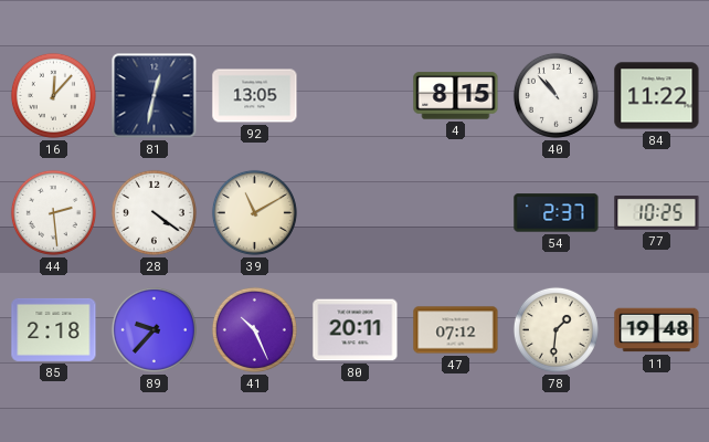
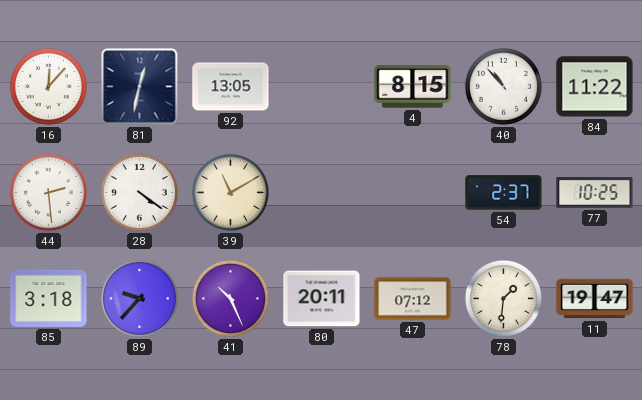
85: 2:18 -> 3:18
11: 19:48 -> 19:47
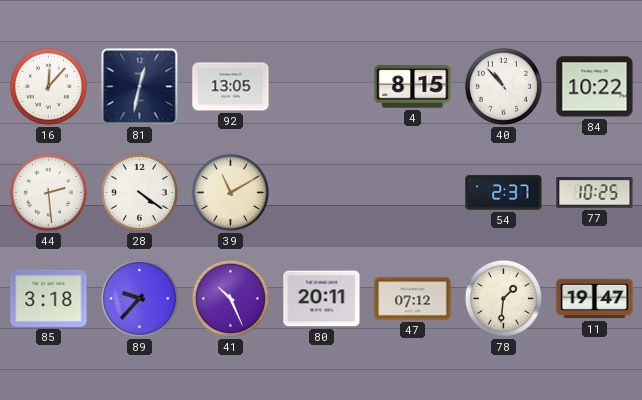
84: 11:22 -> 10:22
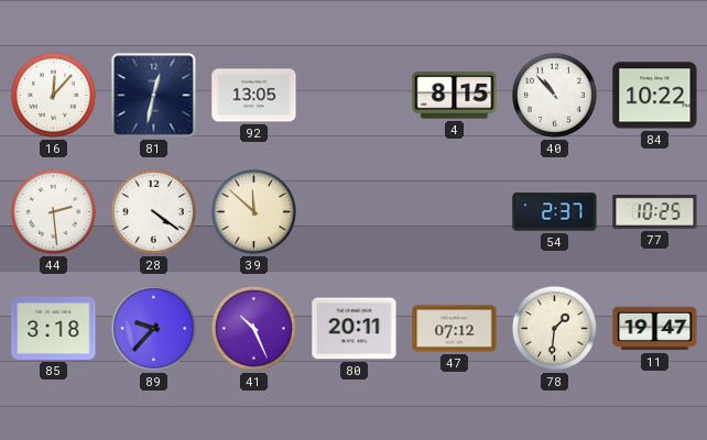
39: 11:10 -> 11:52
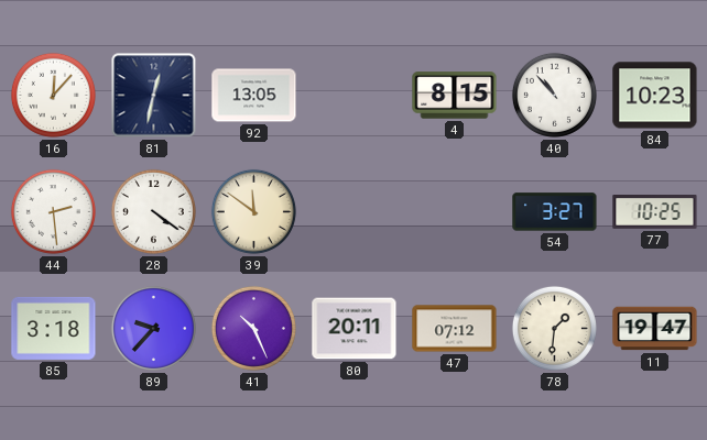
84: 10:22 -> 10:23
39: 11:52 -> 11:51
54: 2:37 -> 3:27
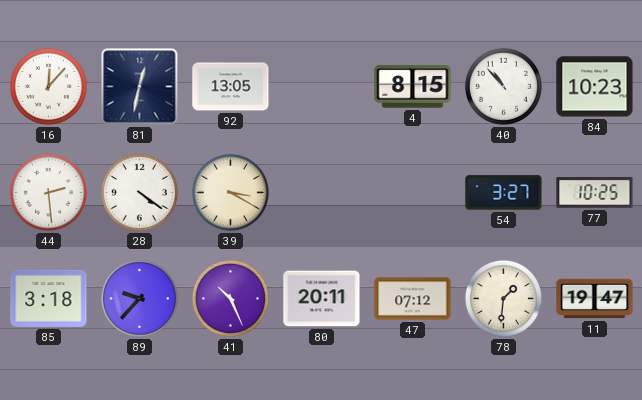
39: 11:51 -> 3:20
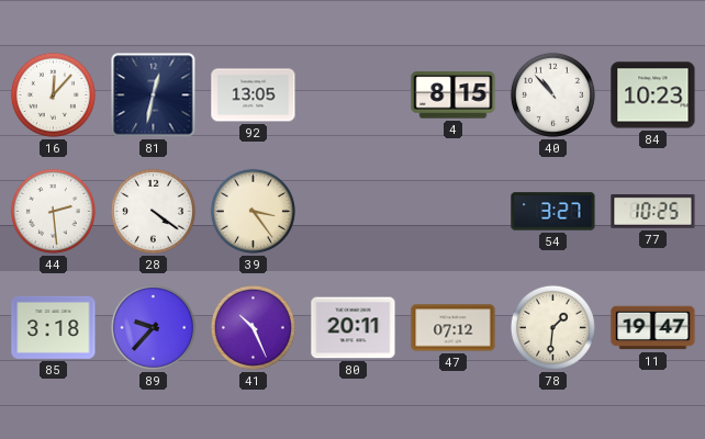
39: 3:20 -> 3:24
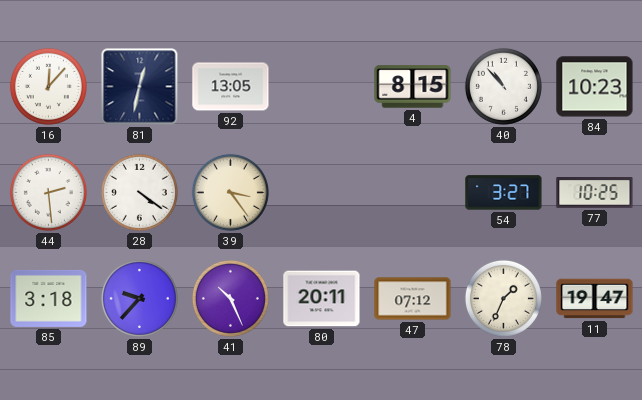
78: 1:31 -> 1:34
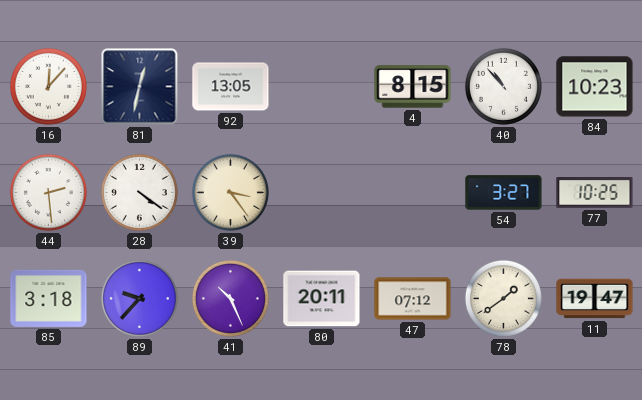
78: 1:34 -> 1:39
